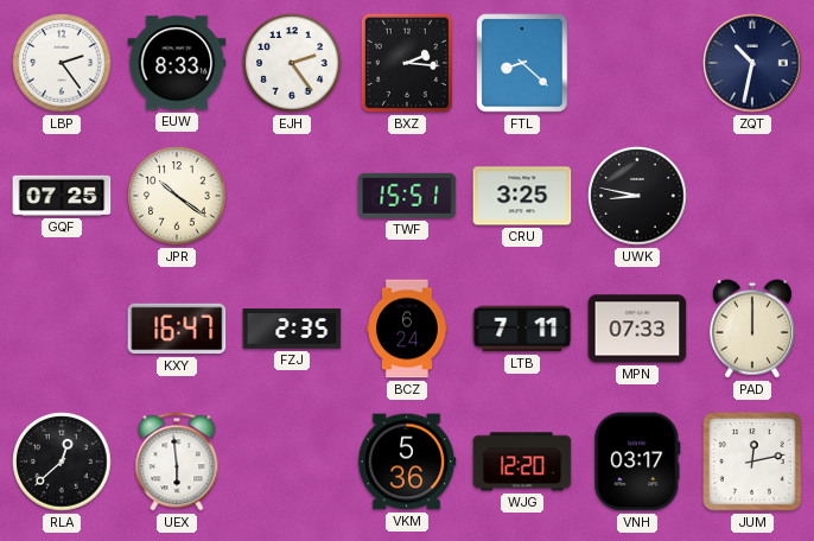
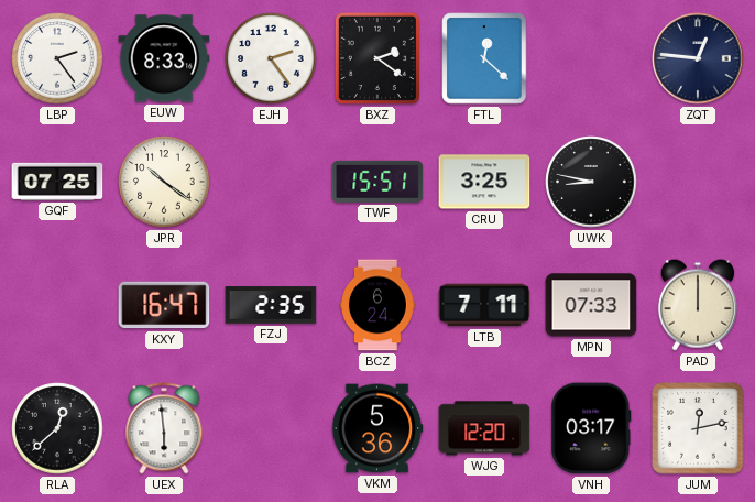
BXZ: 2:16 -> 2:21
FTL: 8:22 -> 12:22
ZQT: 10:32 -> 12:46
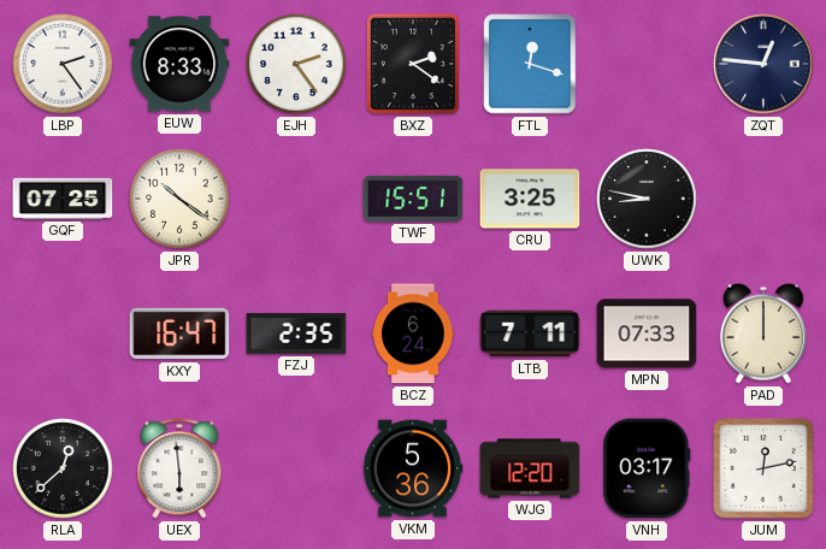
FTL: 12:22 -> 12:18
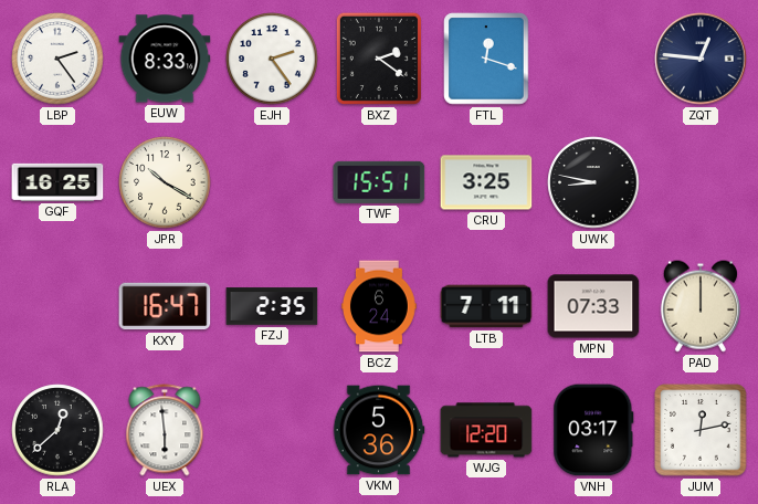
GQF: 07:25 -> 16:25
JPR: 10:21 -> 10:20
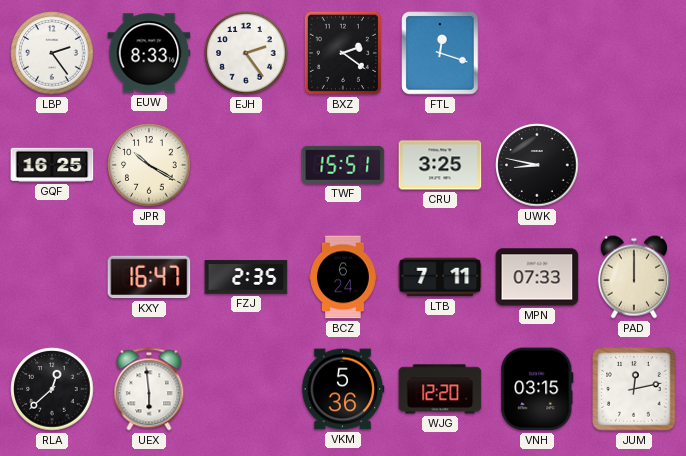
ZQT: 12:46 -> none
VNH: 03:17 -> 03:15
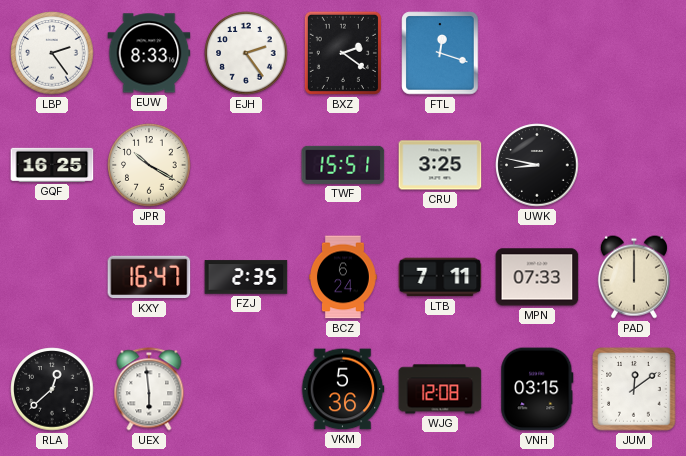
WJG: 12:20 -> 12:08
JUM: 12:13 -> 12:09
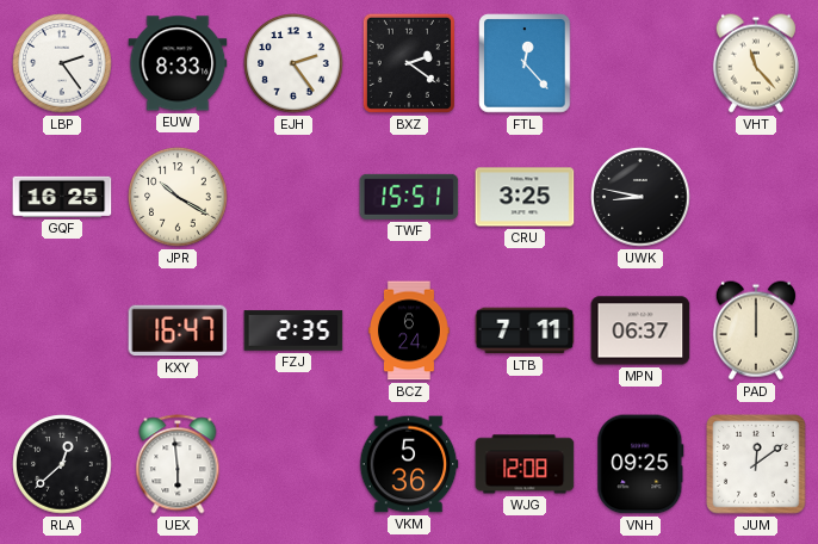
FTL: 12:18 -> 12:23
VHT: none -> 11:23
MPN: 07:33 -> 06:37
VNH: 03:15 -> 09:25
